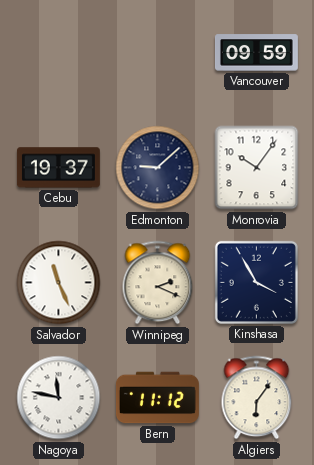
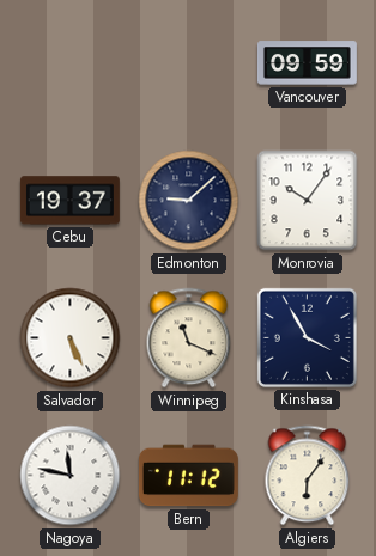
Salvador: 11:26 -> 5:26
Winnipeg: 2:19 -> 11:19
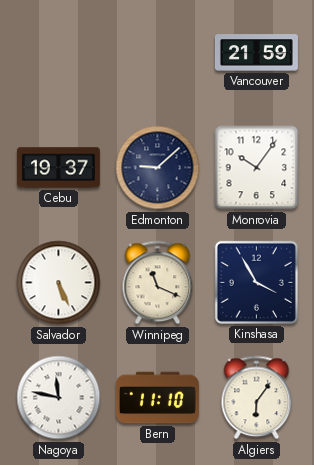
Vancouver: 09:59 -> 21:59
Bern: 11:12 -> 11:10
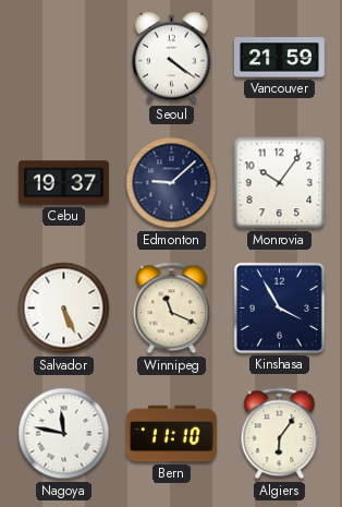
Seoul: none -> 4:21
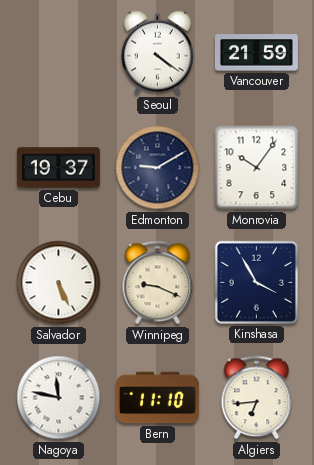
Edmonton: 9:08 -> 9:10
Winnipeg: 11:19 -> 9:19
Algiers: 6:06 -> 6:44
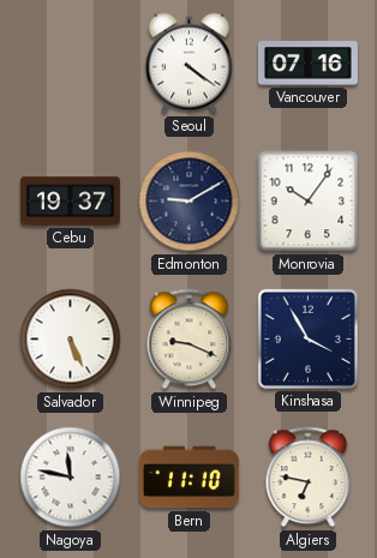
Vancouver: 21:59 -> 07:16
Algiers: 6:44 -> 6:47
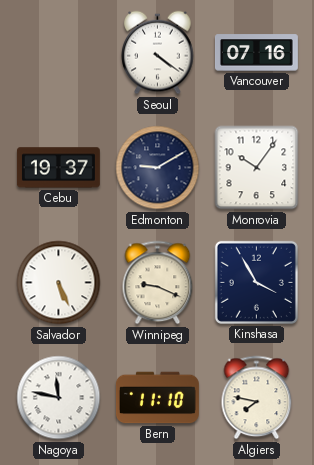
Algiers: 6:47 -> 7:47
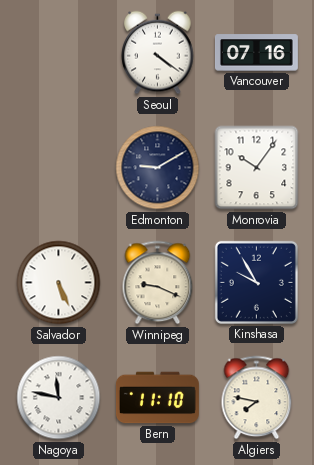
Cebu: 19:37 -> none
Kinshasa: 3:55 -> 9:55
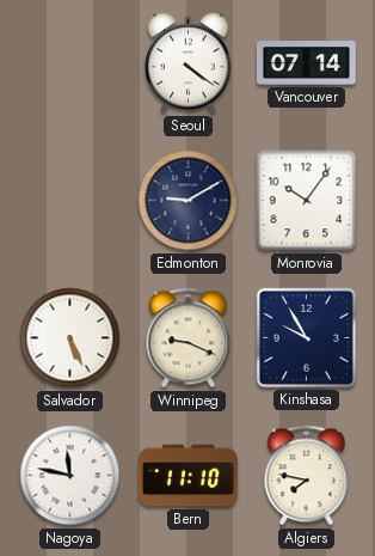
Vancouver: 07:16 -> 07:14
